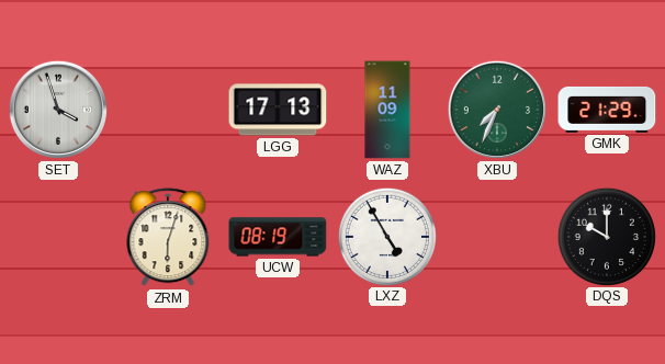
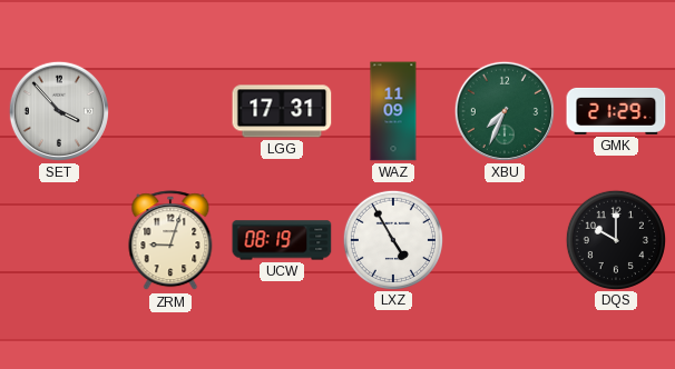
SET: 3:57 -> 3:53
LGG: 17:13 -> 17:31
ZRM: 6:03 -> 9:03
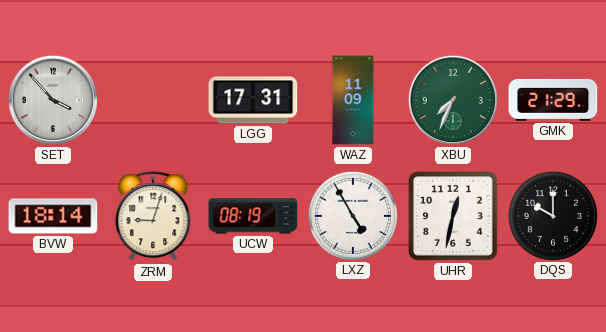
BVW: none -> 18:14
UHR: none -> 12:32
